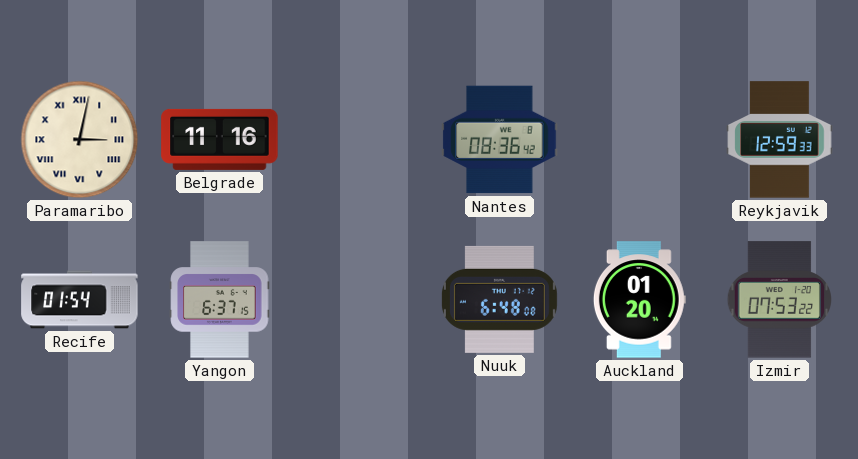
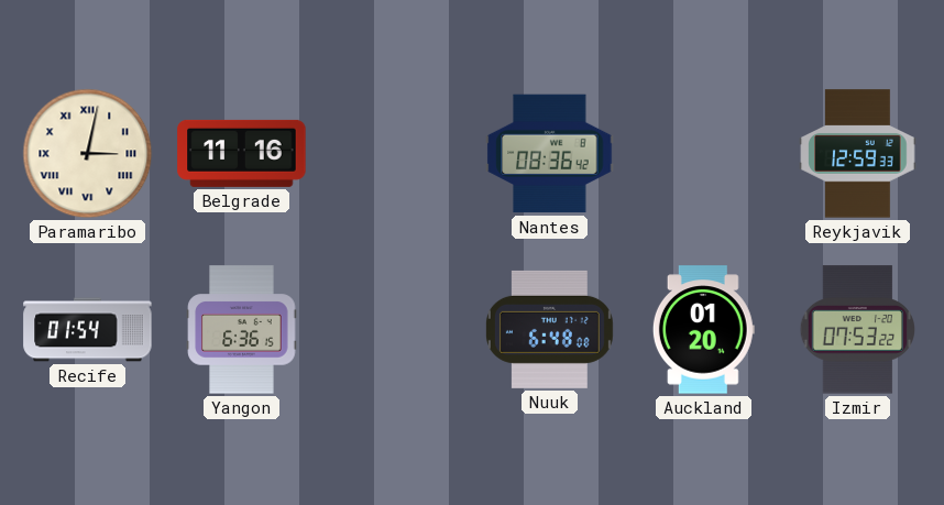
Yangon: 6:37 -> 6:36
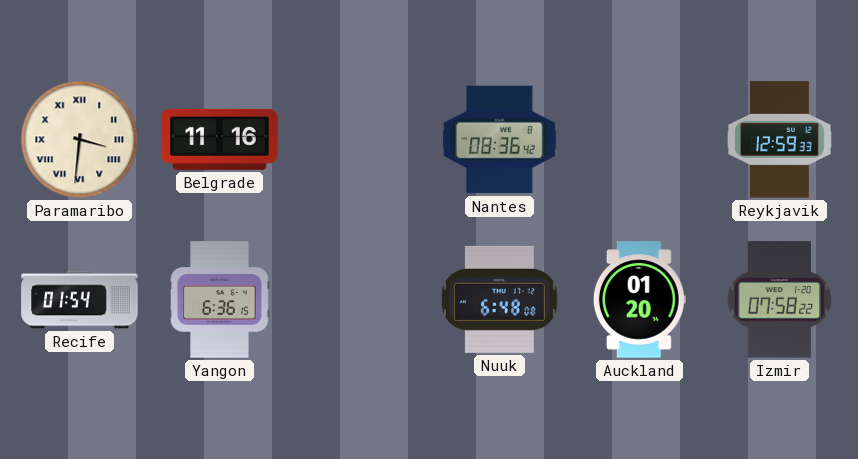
Paramaribo: 3:02 -> 3:31
Izmir: 07:53 -> 07:58
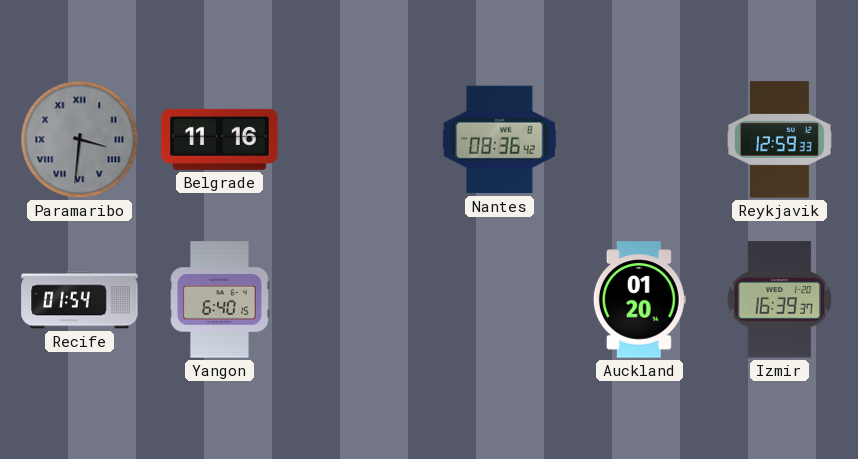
Paramaribo dial: cream -> grey
Yangon: 6:36 -> 6:40
Nuuk: 6:48 -> none
Izmir: 07:58 -> 16:39
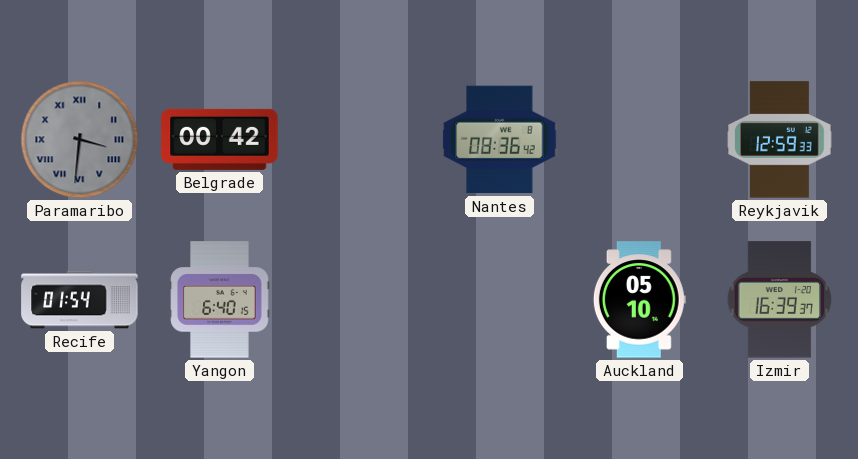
Belgrade: 11:16 -> 00:42
Auckland: 01:20 -> 05:10
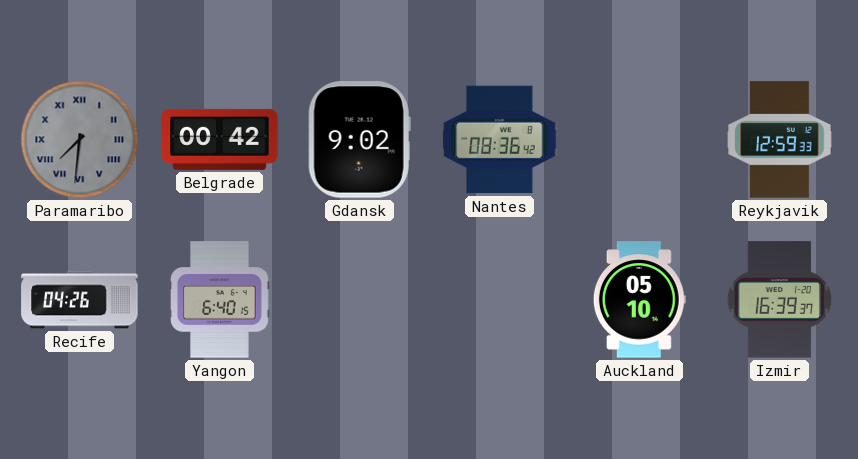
Paramaribo: 3:31 -> 7:31
Gdansk: none -> 9:02
Recife: 01:54 -> 04:26
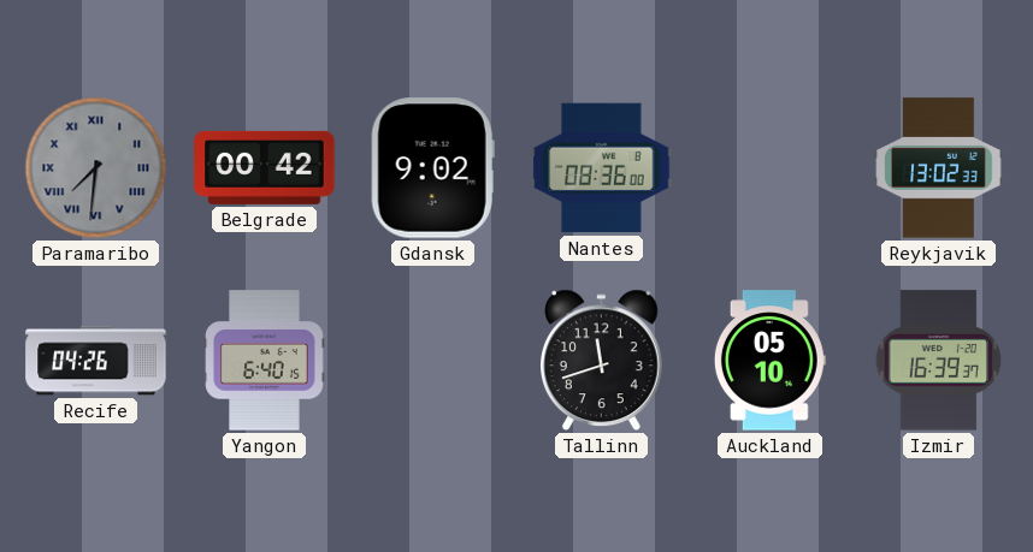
Nantes: 08:36:42 -> 08:36:00
Reykjavik: 12:59 -> 13:02
Tallinn: none -> 11:42
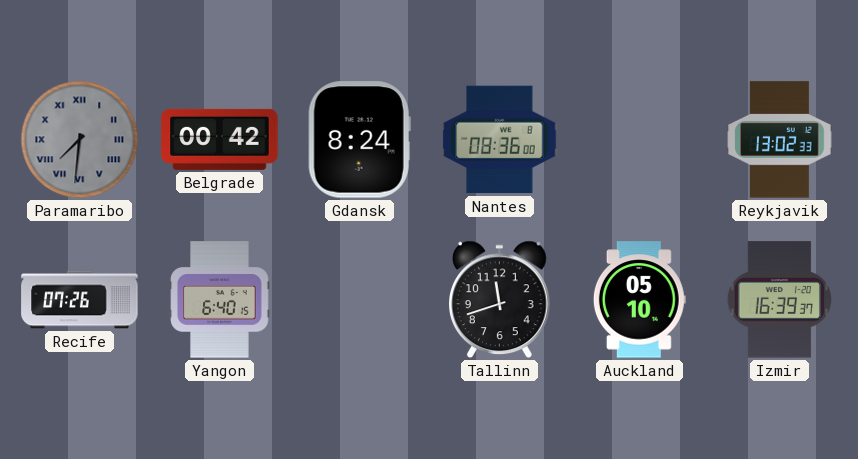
Gdansk: 9:02 -> 8:24
Recife: 04:26 -> 07:26
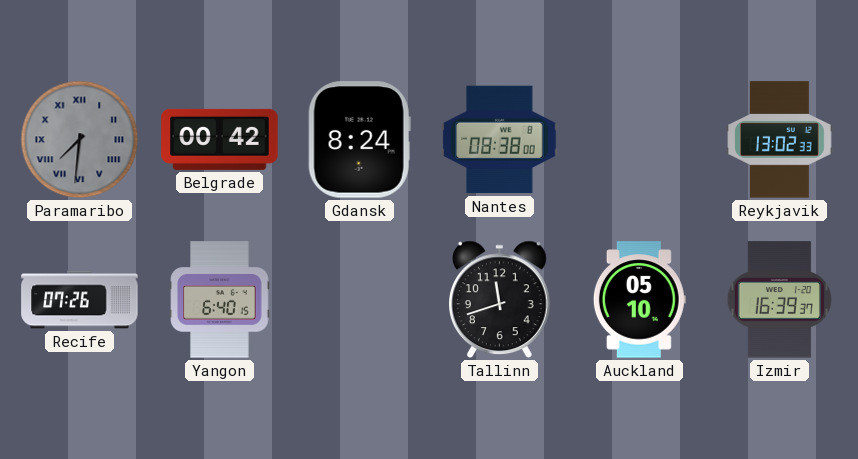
Nantes: 08:36 -> 08:38
